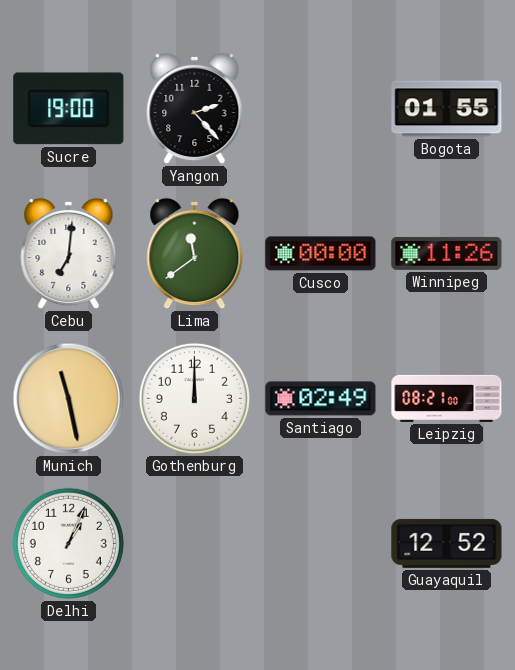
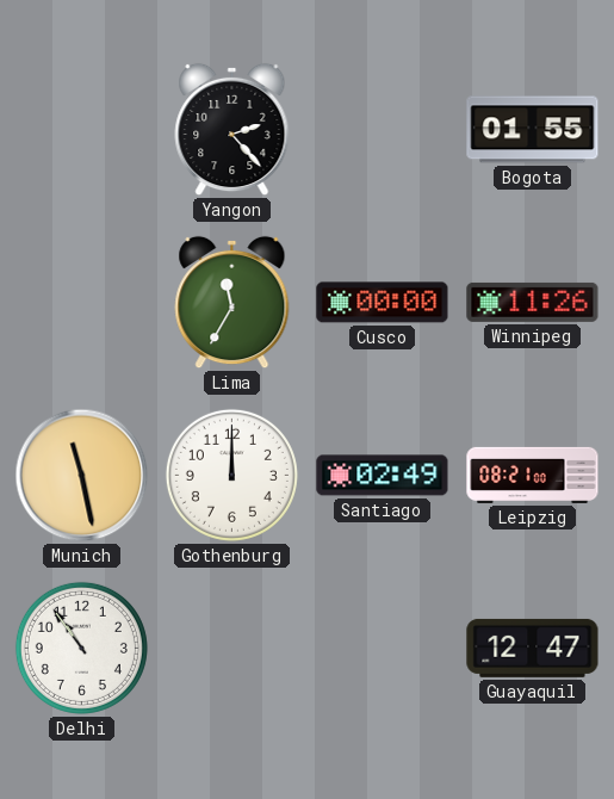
Sucre: 19:00 -> none
Cebu: 7:01 -> none
Lima: 11:39 -> 11:35
Delhi: 1:04 -> 10:54
Guayaquil: 12:52 -> 12:47
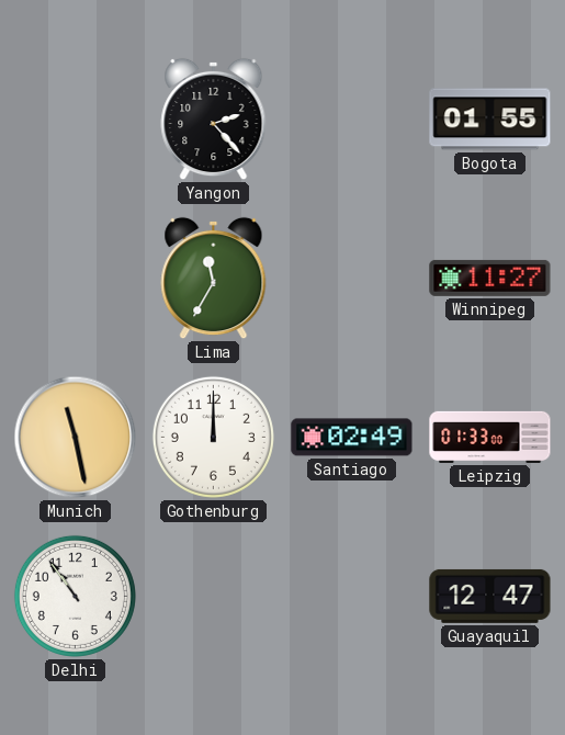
Cusco: 00:00 -> none
Winnipeg: 11:26 -> 11:27
Leipzig: 08:21 -> 01:33
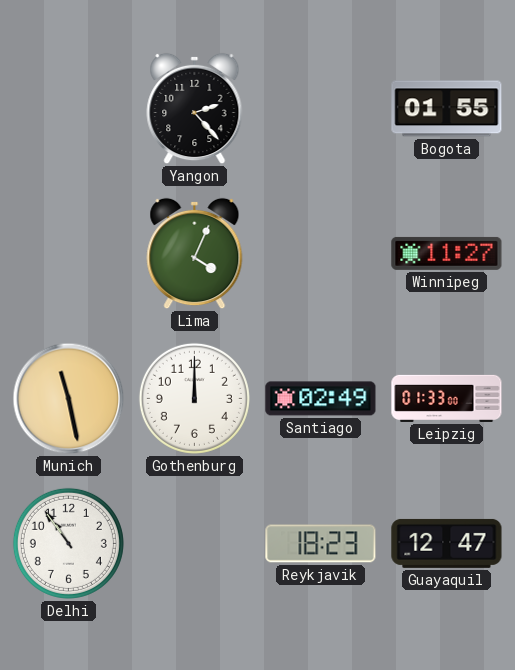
Lima: 11:35 -> 4:04
Reykjavik: none -> 18:23
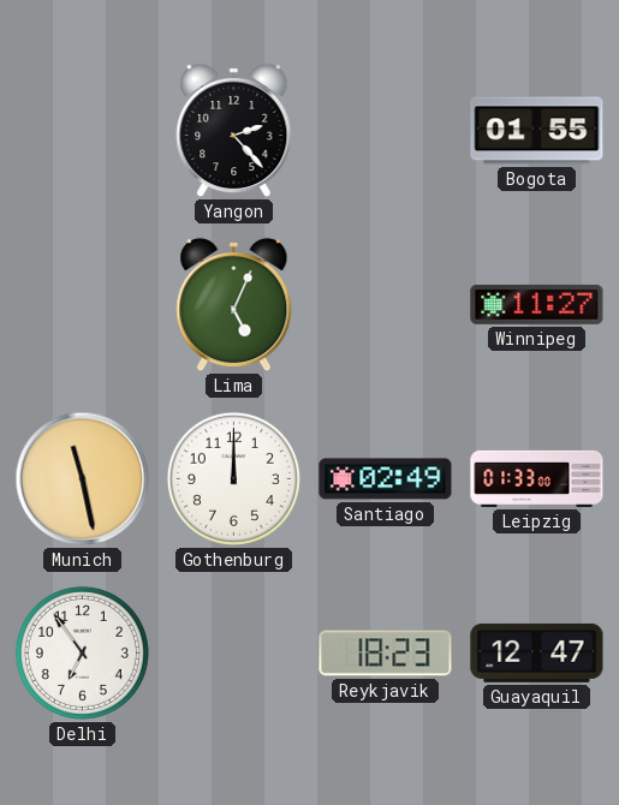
Lima: 4:04 -> 5:04
Delhi: 10:54 -> 6:54
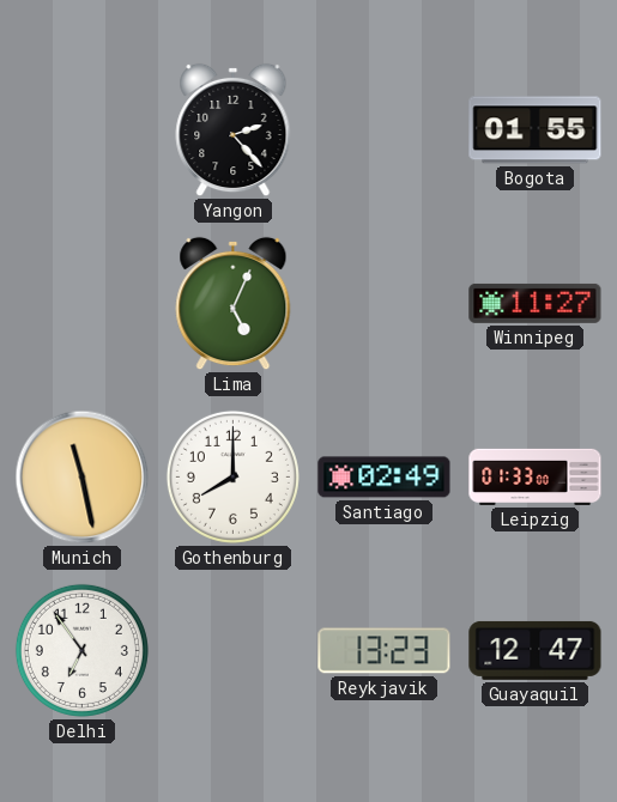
Gothenburg: 12:00 -> 8:00
Reykjavik: 18:23 -> 13:23
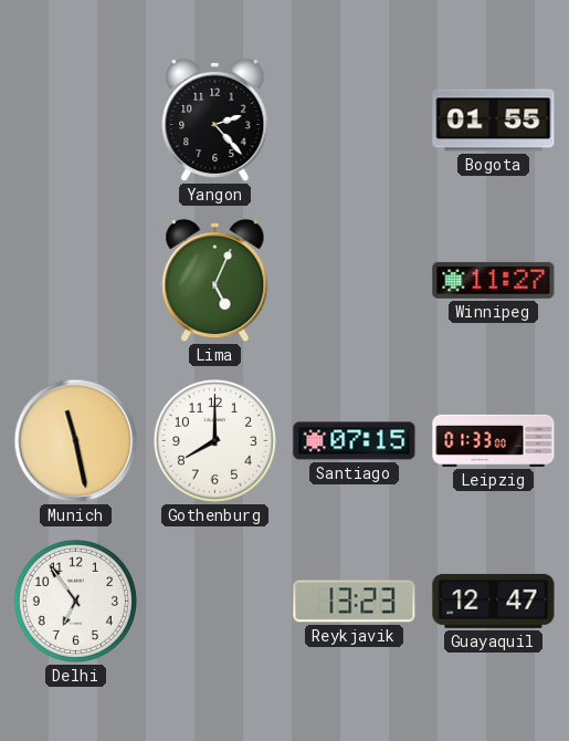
Santiago: 02:49 -> 07:15
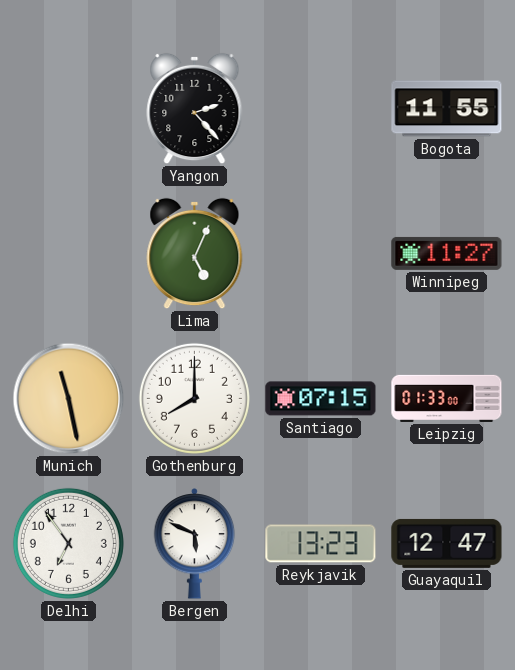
Bogota: 01:55 -> 11:55
Bergen: none -> 5:49
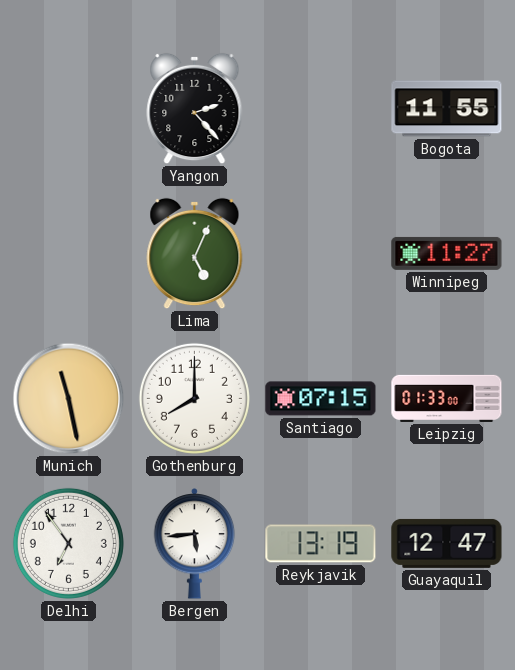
Bergen: 5:49 -> 5:44
Reykjavik: 13:23 -> 13:19
